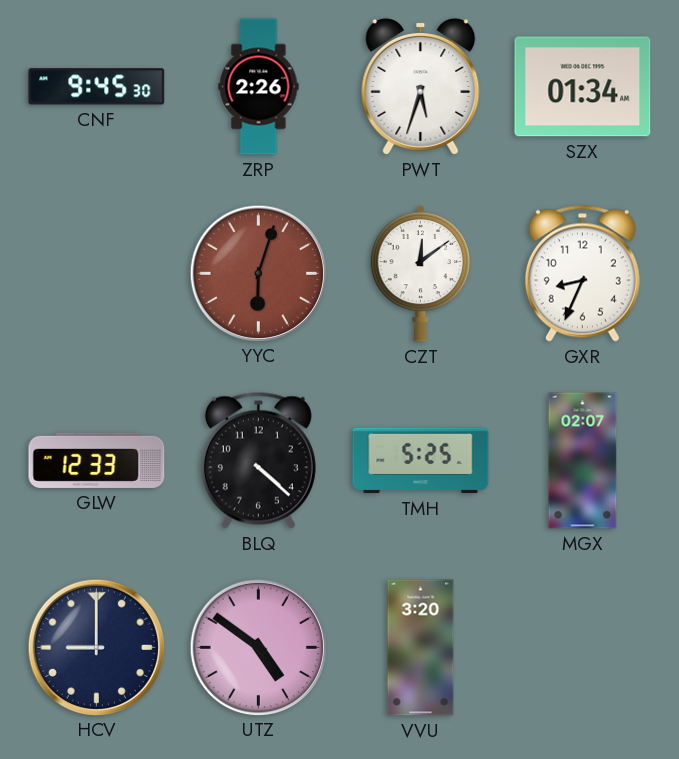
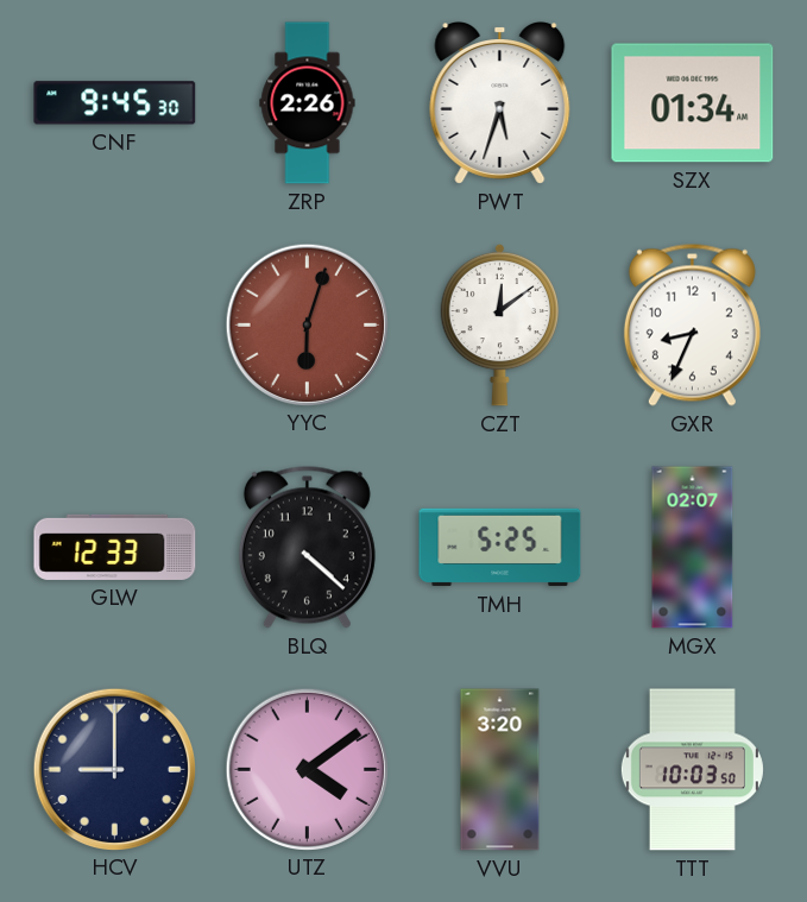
UTZ: 4:51 -> 4:09
TTT: none -> 10:03
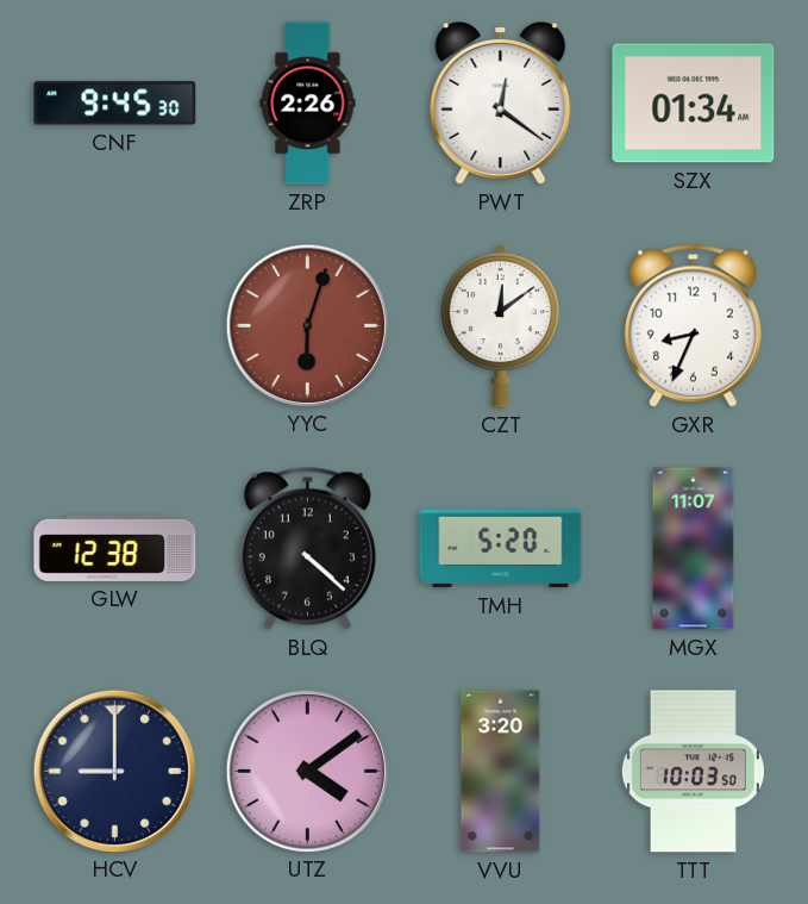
PWT: 5:33 -> 12:21
GLW: 12:33 -> 12:38
TMH: 5:25 -> 5:20
MGX: 02:07 -> 11:07
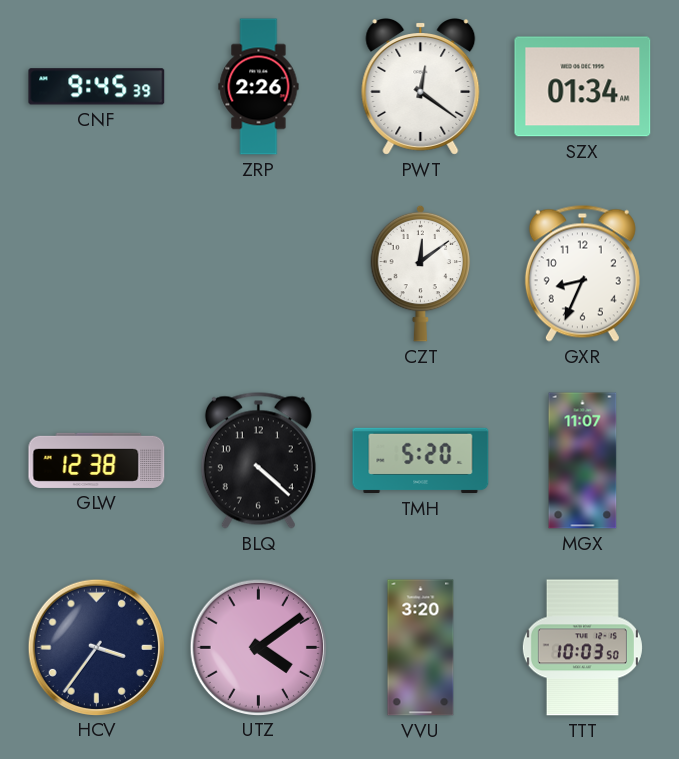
CNF: 9:45:30 -> 9:45:39
YYC: 6:03 -> none
HCV: 9:00 -> 3:36
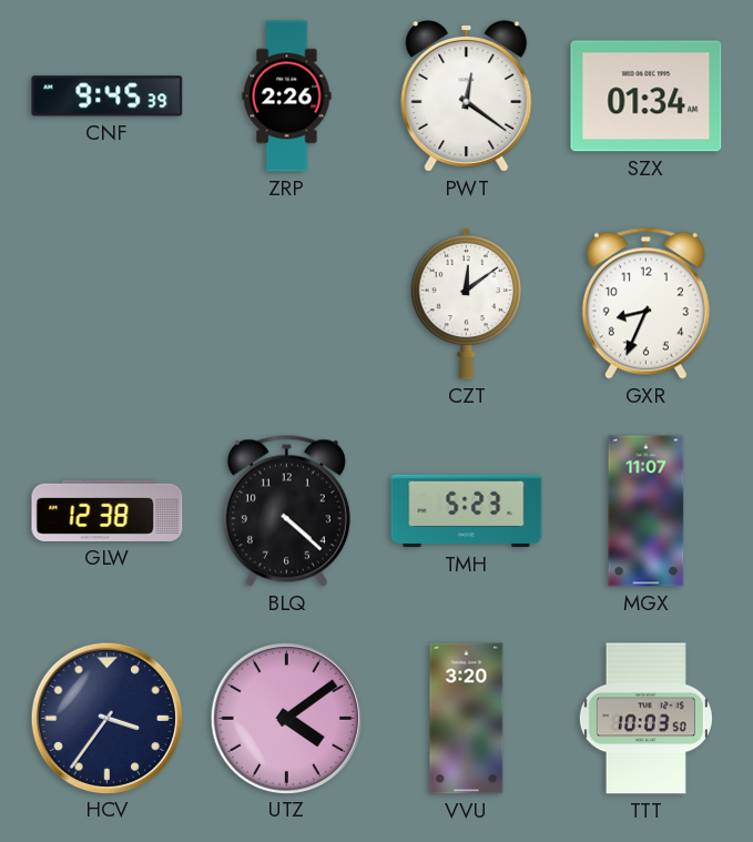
TMH: 5:20 -> 5:23
